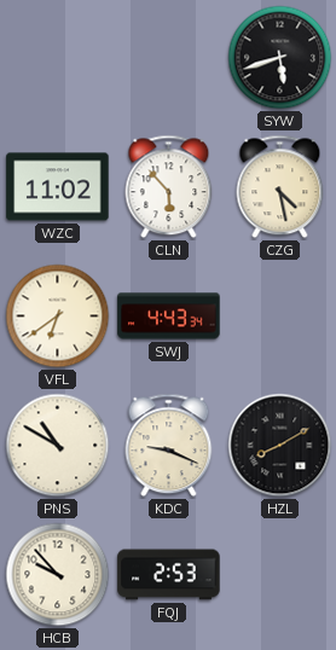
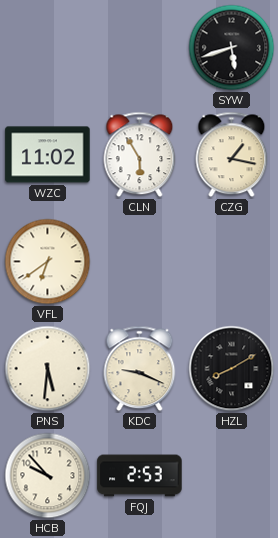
CLN: 5:53 -> 5:55
CZG: 4:28 -> 1:17
SWJ: 4:43 -> none
PNS: 10:50 -> 5:31
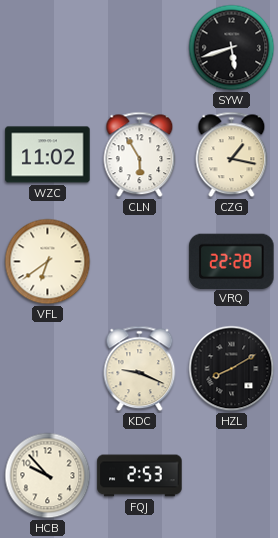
VRQ: none -> 22:28
PNS: 5:31 -> none
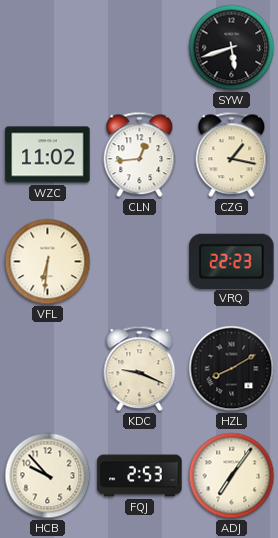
CLN: 5:55 -> 12:44
VFL: 6:39 -> 6:31
VRQ: 22:28 -> 22:23
ADJ: none -> 7:06
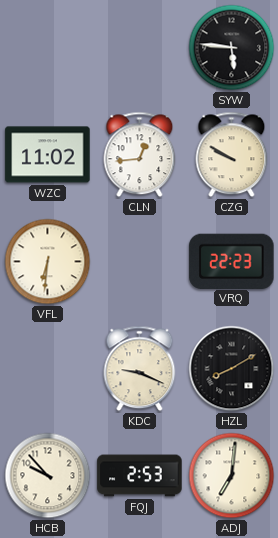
SYW: 5:42 -> 5:46
CZG: 1:17 -> 9:50
ADJ: 7:06 -> 7:01
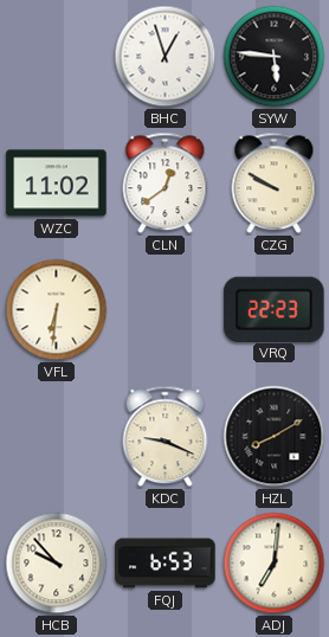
BHC: none -> 12:57
CLN: 12:44 -> 12:39
FQJ: 2:53 -> 6:53
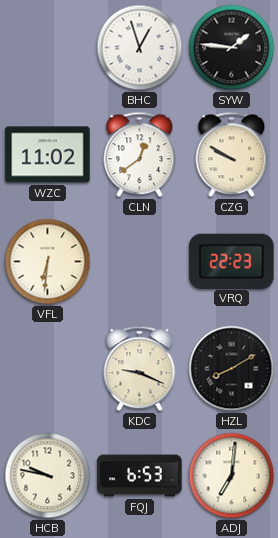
SYW: 5:46 -> 1:46
HCB: 9:53 -> 9:47
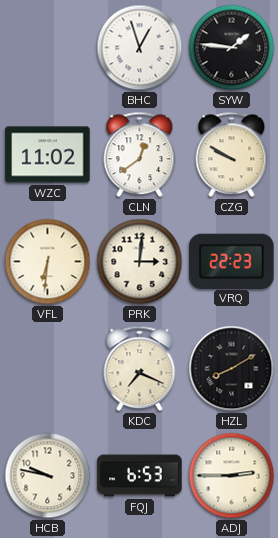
PRK: none -> 3:01
KDC: 9:19 -> 7:19
ADJ: 7:01 -> 2:45
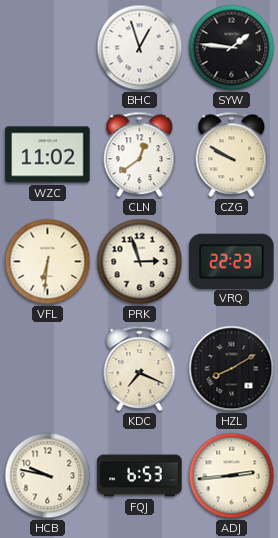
PRK: 3:01 -> 2:57
ADJ: 2:45 -> 2:44
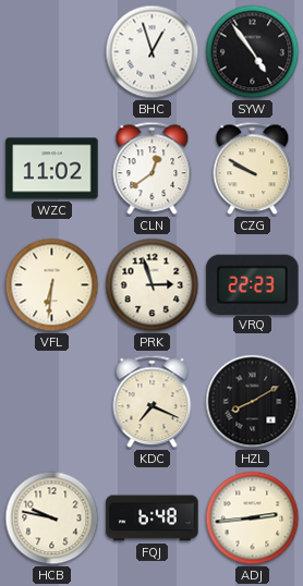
SYW: 1:46 -> 4:54
FQJ: 6:53 -> 6:48
